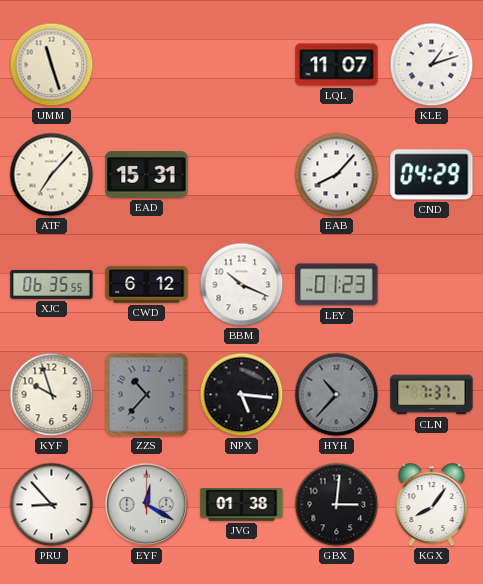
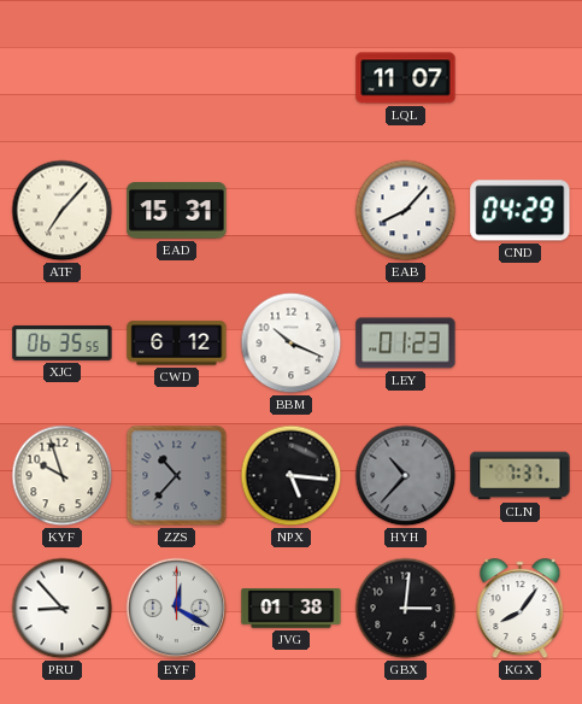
UMM: 11:27 -> none
KLE: 1:12 -> none
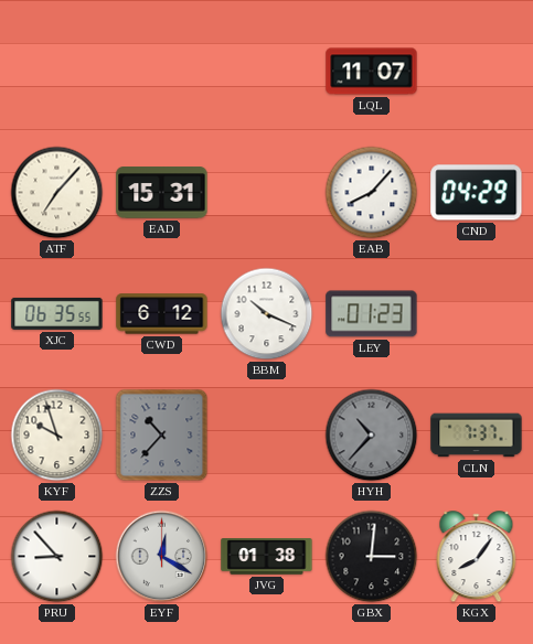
NPX: 5:16 -> none
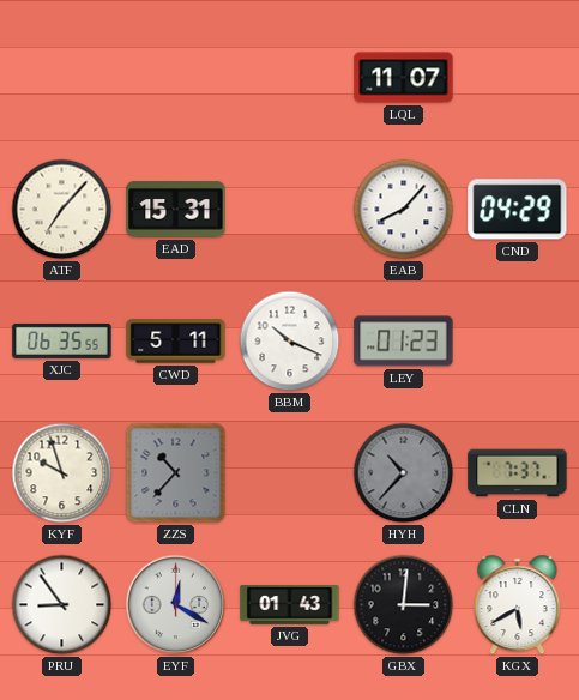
CWD: 6:12 -> 5:11
PRU: 8:53 -> 8:54
JVG: 01:38 -> 01:43
KGX: 8:06 -> 5:40
